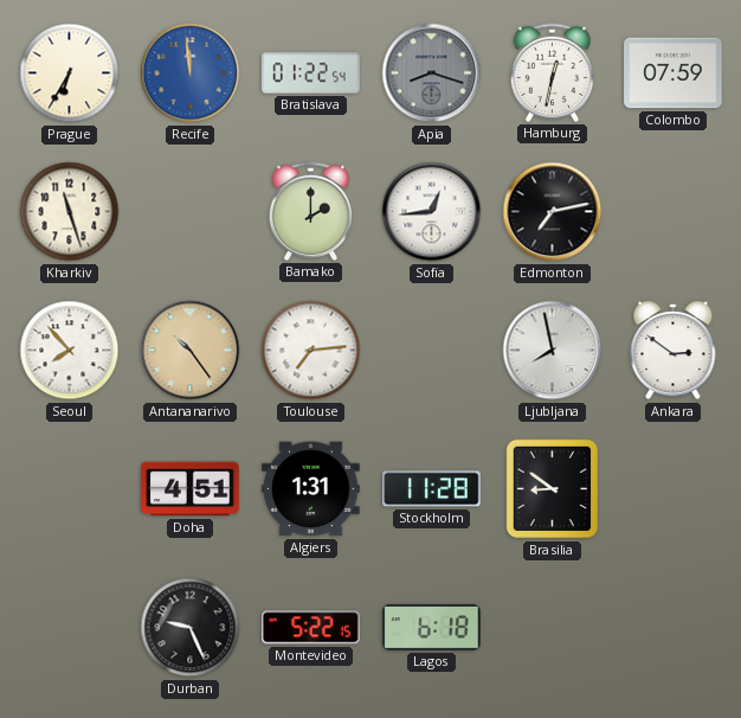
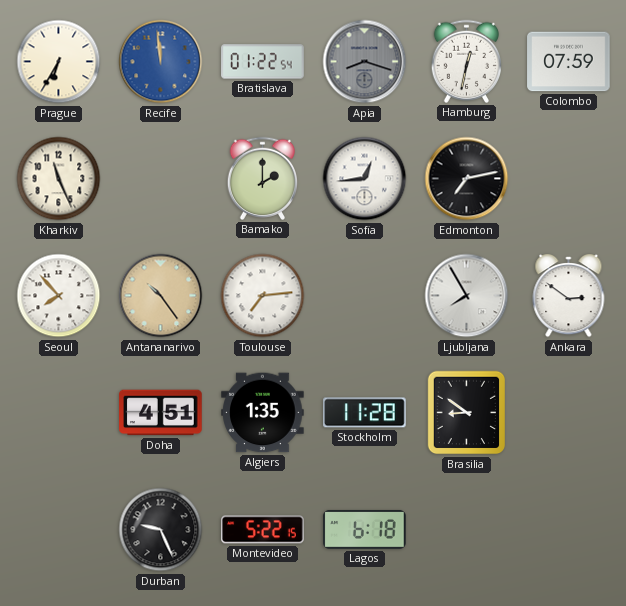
Kharkiv: 11:27 -> 11:26
Ljubljana: 7:58 -> 7:55
Algiers: 1:31 -> 1:35
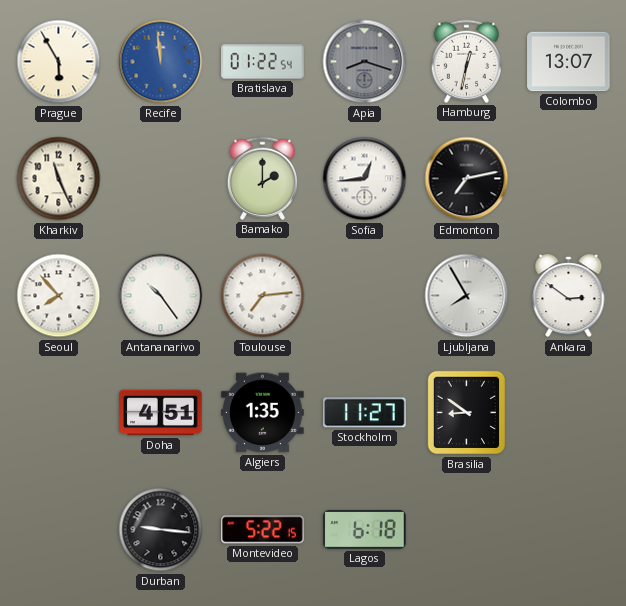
Prague: 6:35 -> 5:55
Colombo: 07:59 -> 13:07
Antananarivo dial: champagne -> white
Stockholm: 11:28 -> 11:27
Durban: 9:26 -> 9:16
